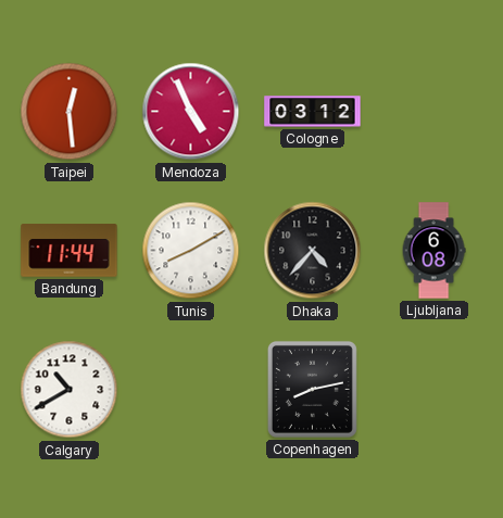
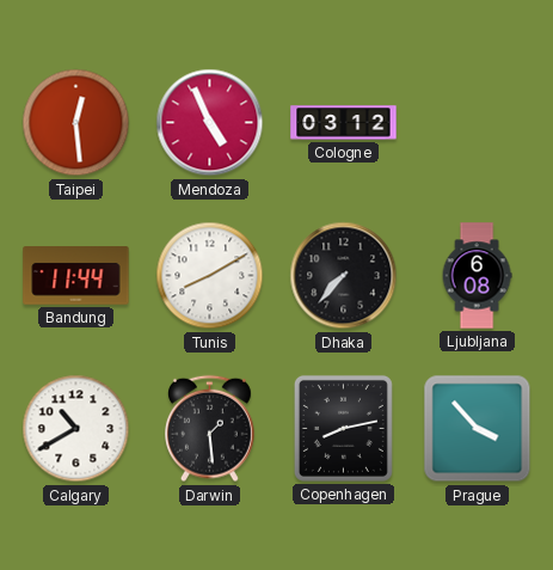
Dhaka: 4:37 -> 7:37
Darwin: none -> 1:29
Prague: none -> 3:53
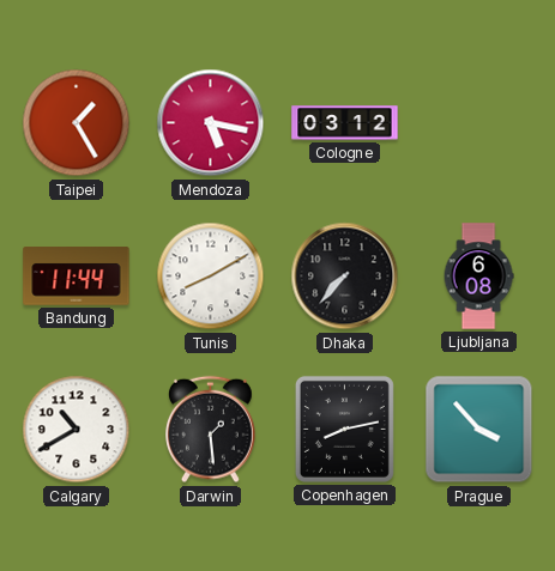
Taipei: 12:29 -> 1:25
Mendoza: 4:56 -> 5:17
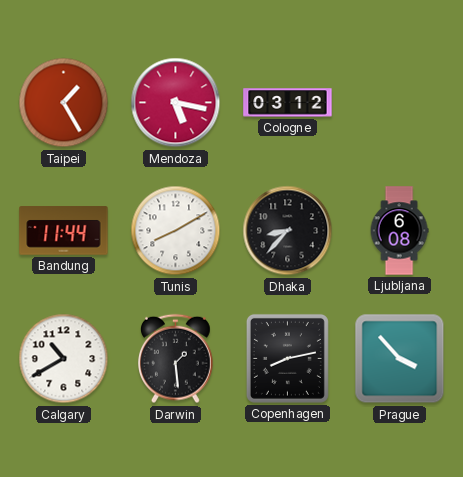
Dhaka: 7:37 -> 8:37
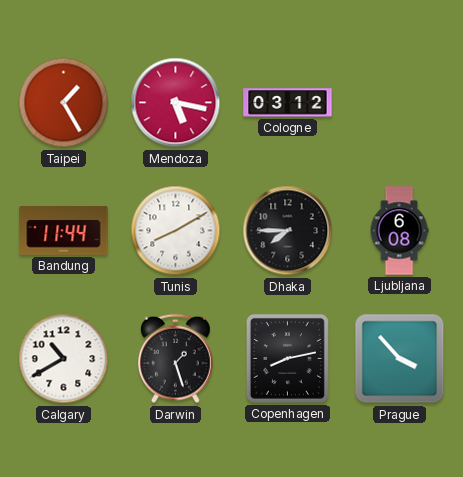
Dhaka: 8:37 -> 7:45
Darwin: 1:29 -> 1:27
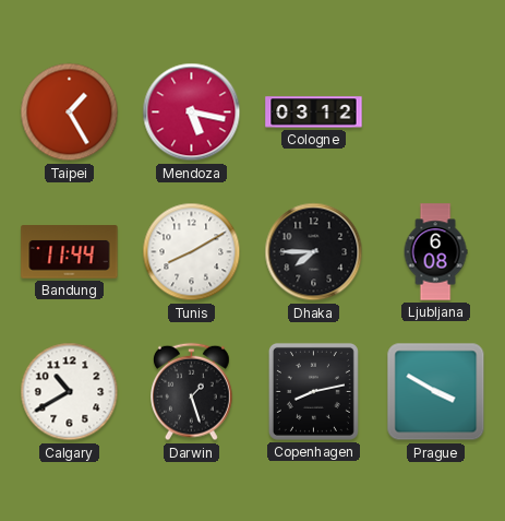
Prague: 3:53 -> 3:50
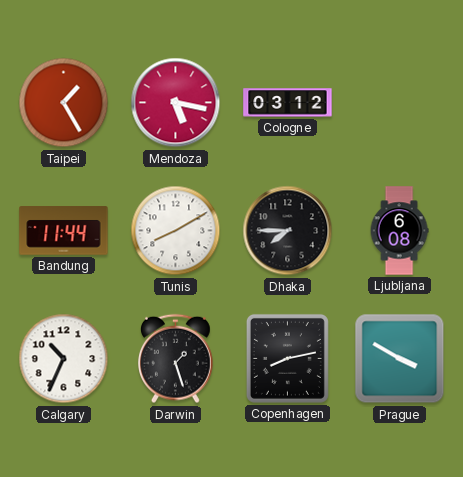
Calgary: 10:40 -> 10:34
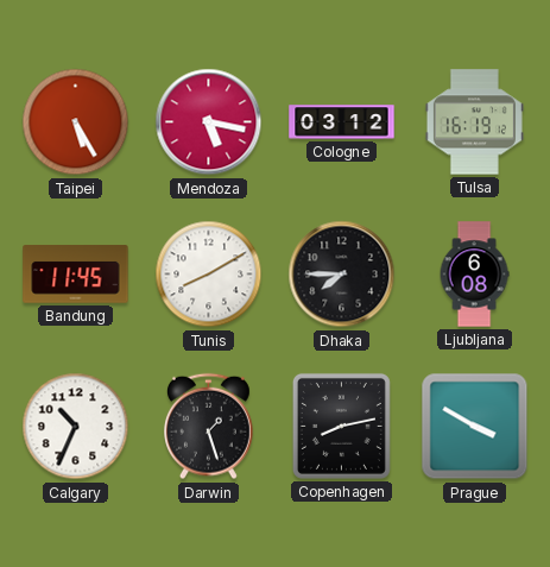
Taipei: 1:25 -> 5:25
Tulsa: none -> 16:19
Bandung: 11:44 -> 11:45
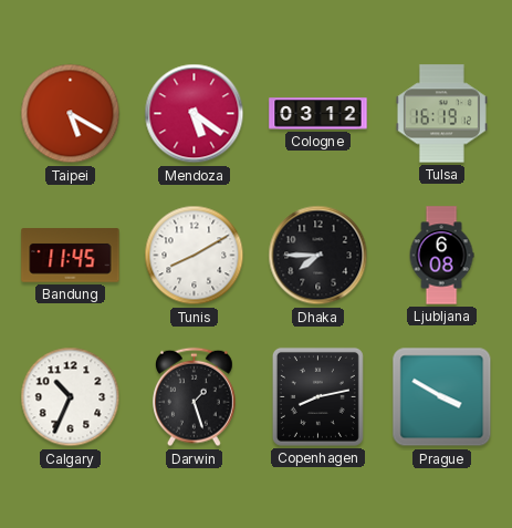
Taipei: 5:25 -> 5:20
Mendoza: 5:17 -> 5:21
